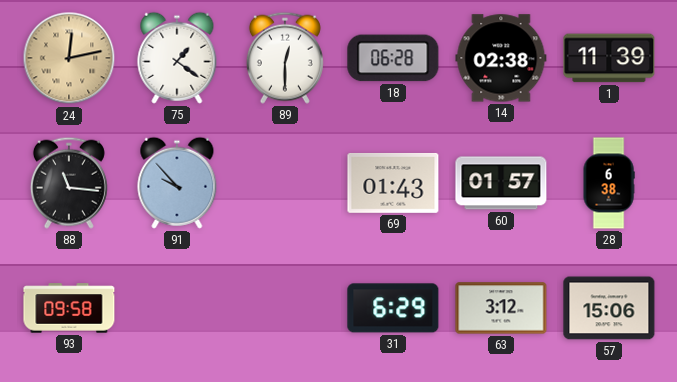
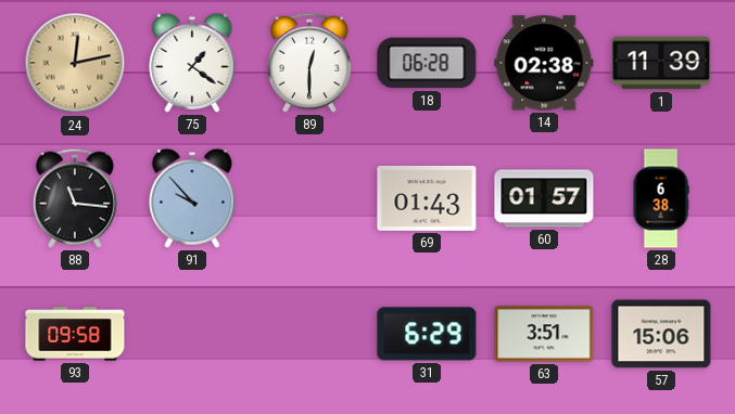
63: 3:12 -> 3:51
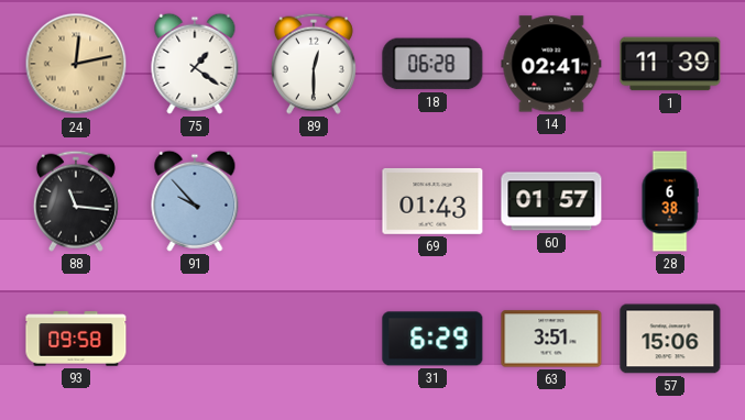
14: 02:38 -> 02:41
